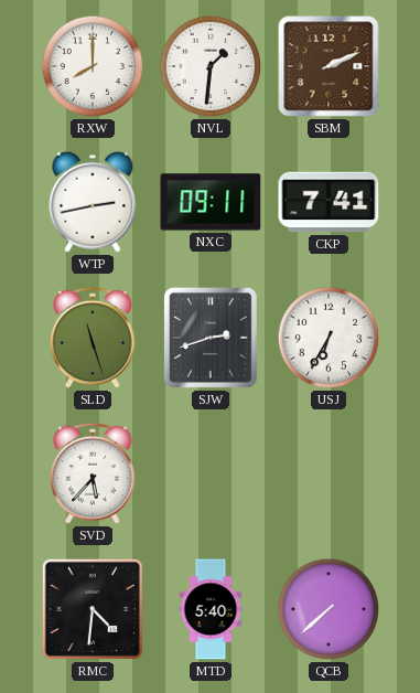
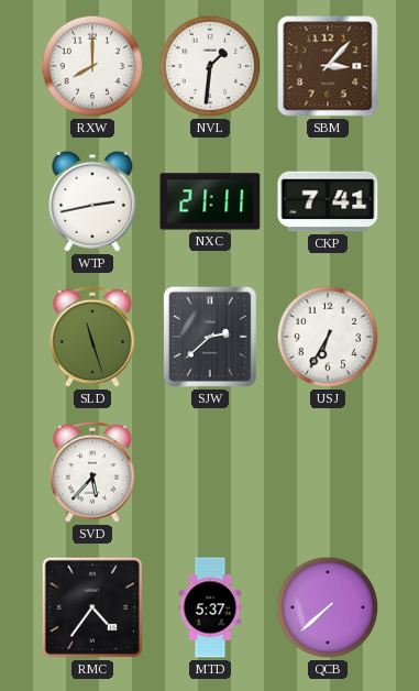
SBM: 2:11 -> 3:07
NXC: 09:11 -> 21:11
SJW: 2:42 -> 2:38
RMC: 4:31 -> 4:36
MTD: 5:40 -> 5:37
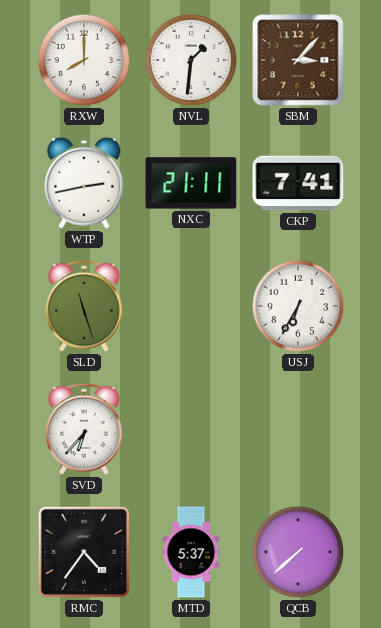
SJW: 2:38 -> none
SVD: 5:37 -> 6:37
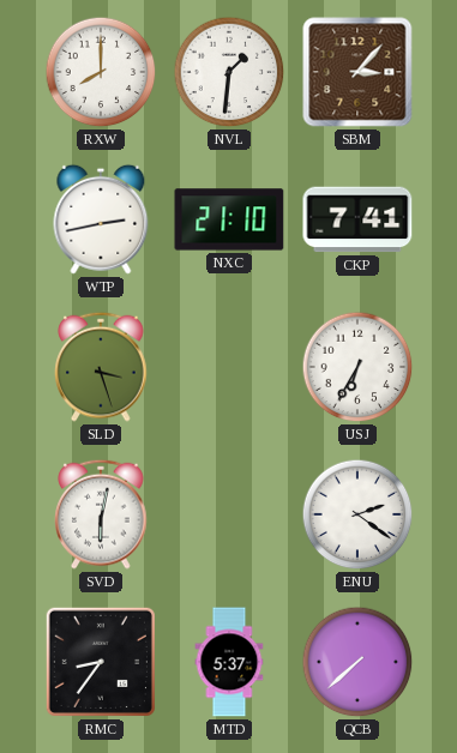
NXC: 21:11 -> 21:10
SLD: 11:27 -> 3:27
SVD: 6:37 -> 6:02
ENU: none -> 2:21
RMC: 4:36 -> 8:36
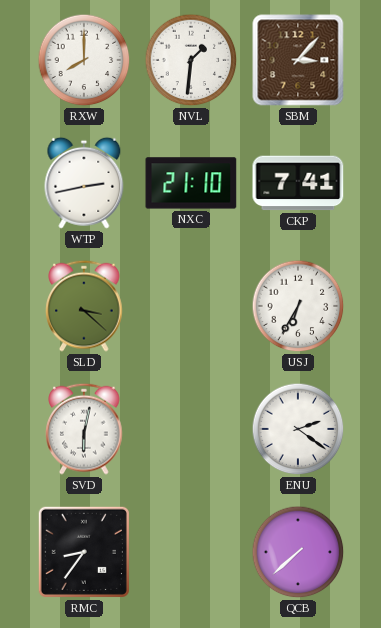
SLD: 3:27 -> 3:22
MTD: 5:37 -> none
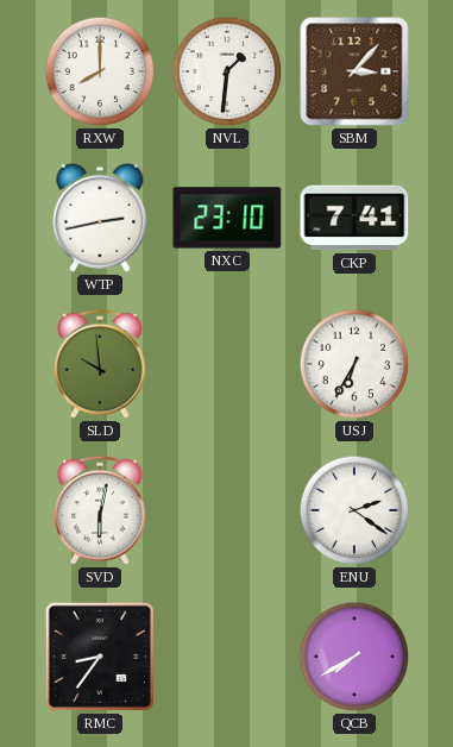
NXC: 21:10 -> 23:10
SLD: 3:22 -> 9:59
QCB: 7:38 -> 7:40
